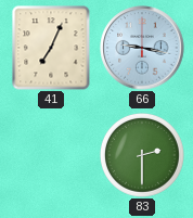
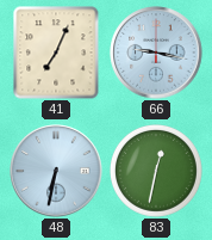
48: none -> 6:32
83: 2:30 -> 12:32
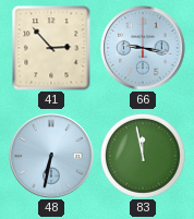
41: 7:04 -> 2:53
83: 12:32 -> 11:58
